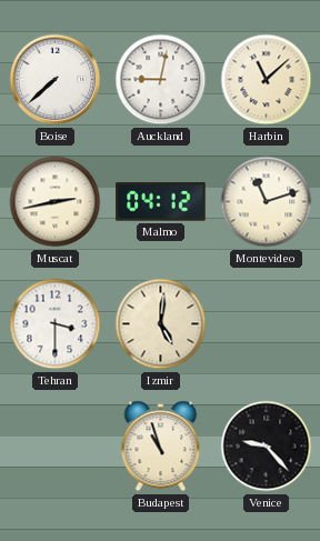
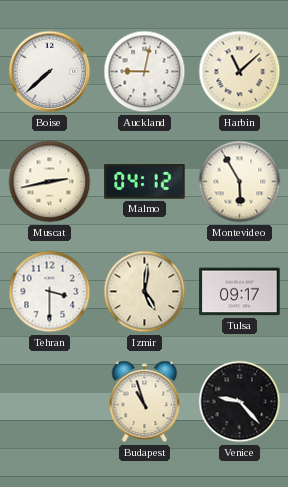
Montevideo: 11:12 -> 5:55
Tulsa: none -> 09:17
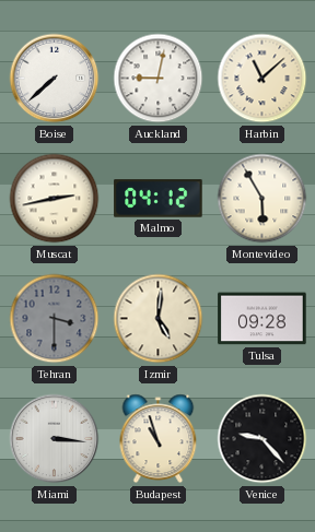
Tehran dial: white -> grey
Tulsa: 09:17 -> 09:28
Miami: none -> 3:16
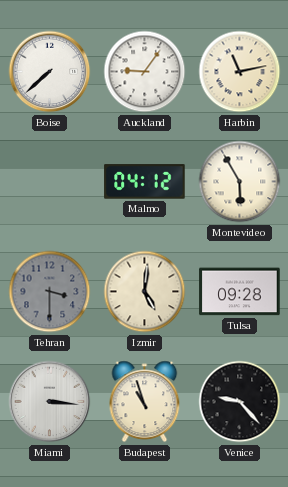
Auckland: 9:02 -> 9:06
Harbin: 11:08 -> 11:13
Muscat: 2:43 -> none
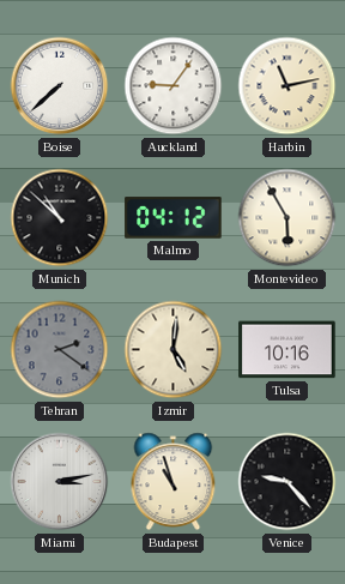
Munich: none -> 10:52
Tehran: 3:30 -> 2:21
Tulsa: 09:28 -> 10:16
Miami: 3:16 -> 3:13
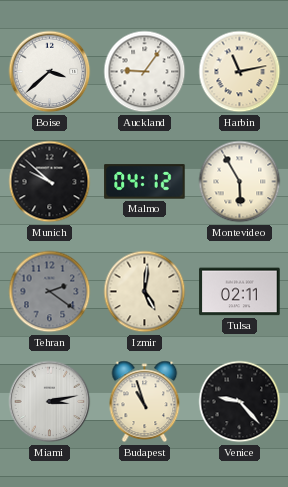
Boise: 7:38 -> 3:38
Munich: 10:52 -> 9:52
Tulsa: 10:16 -> 02:11
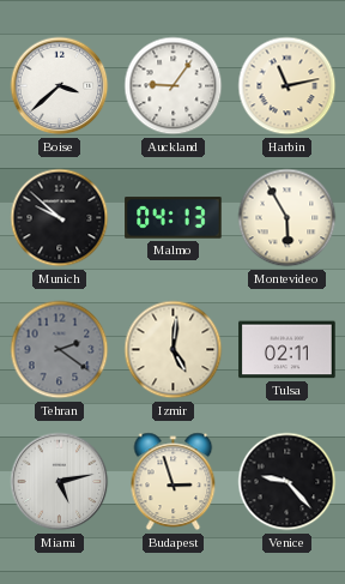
Malmo: 04:12 -> 04:13
Miami: 3:13 -> 5:13
Budapest: 10:57 -> 2:57
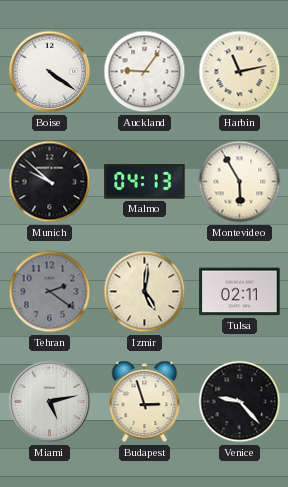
Boise: 3:38 -> 4:21
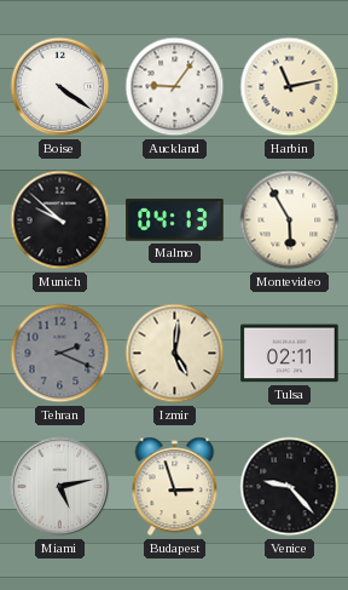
Tehran: 2:21 -> 2:19
